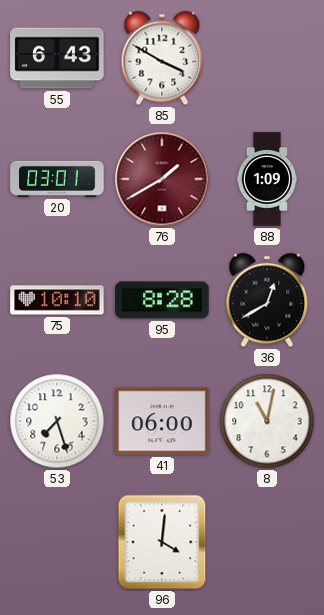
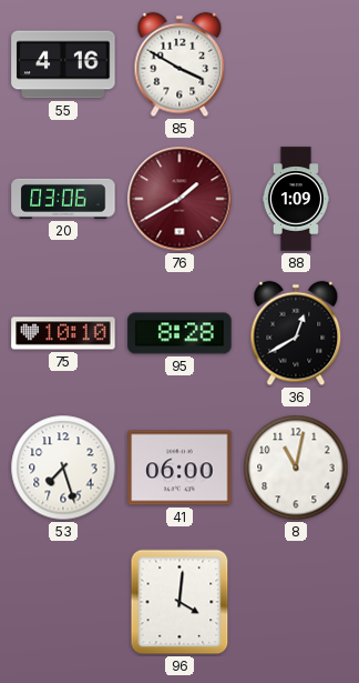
55: 6:43 -> 4:16
20: 03:01 -> 03:06
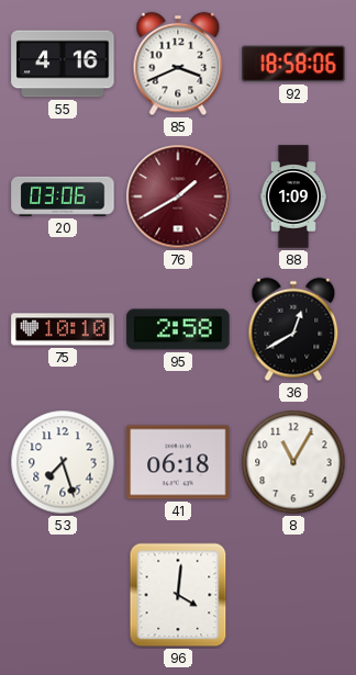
85: 3:50 -> 3:41
92: none -> 18:58
95: 8:28 -> 2:58
41: 06:00 -> 06:18
8: 11:02 -> 11:05
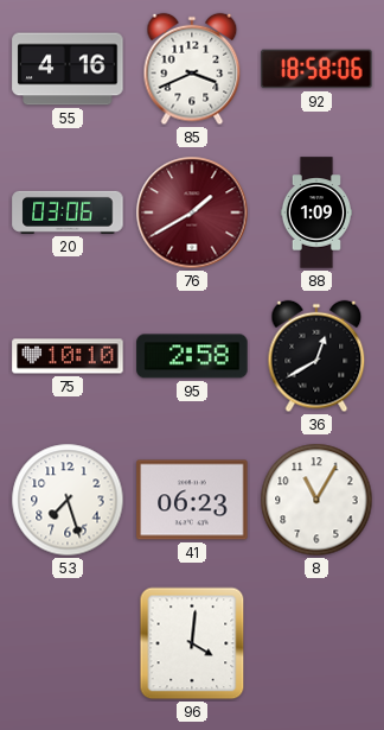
41: 06:18 -> 06:23
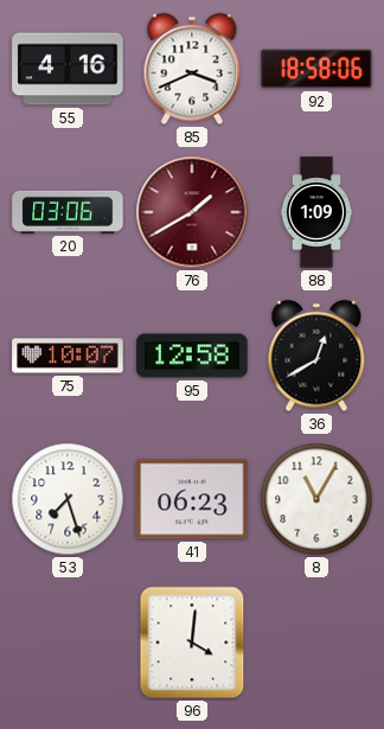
75: 10:10 -> 10:07
95: 2:58 -> 12:58
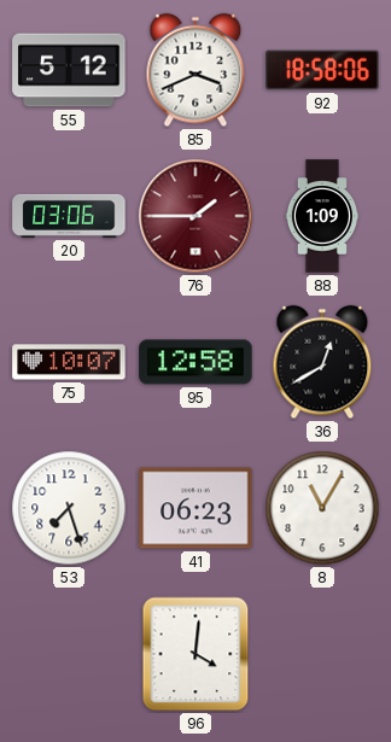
55: 4:16 -> 5:12
76: 1:40 -> 1:45
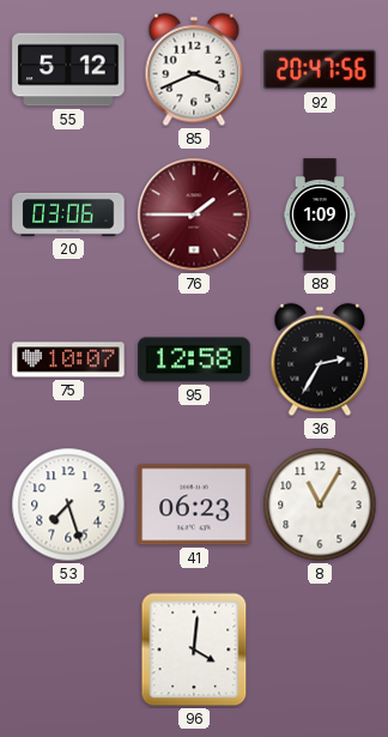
92: 18:58 -> 20:47
36: 12:40 -> 2:35
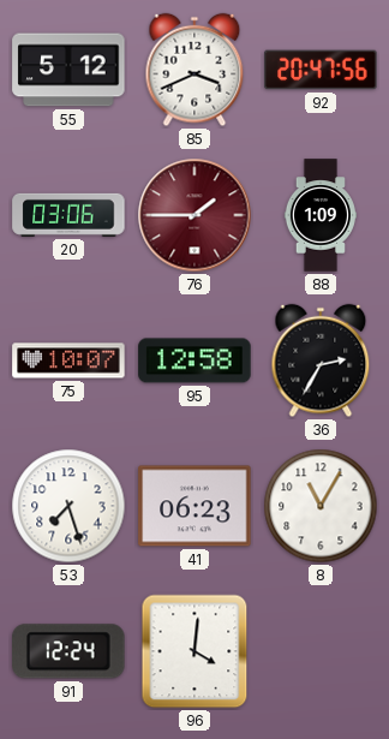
91: none -> 12:24
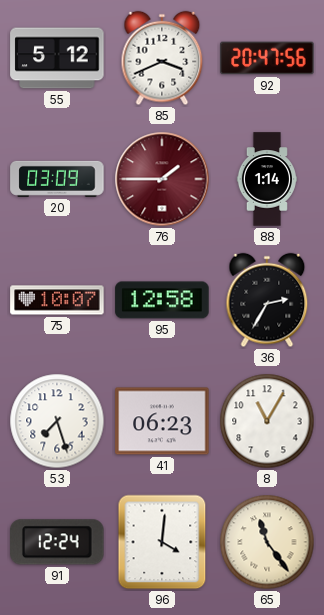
20: 03:06 -> 03:09
88: 1:09 -> 1:14
65: none -> 11:24
